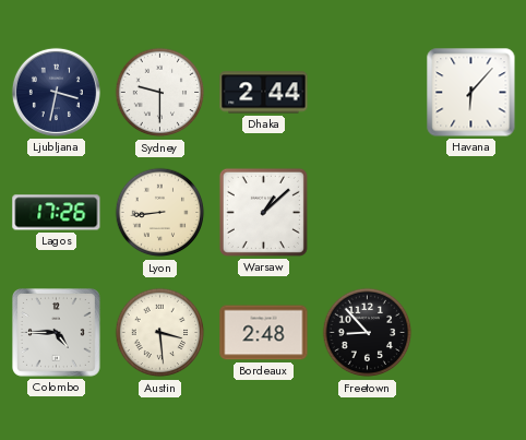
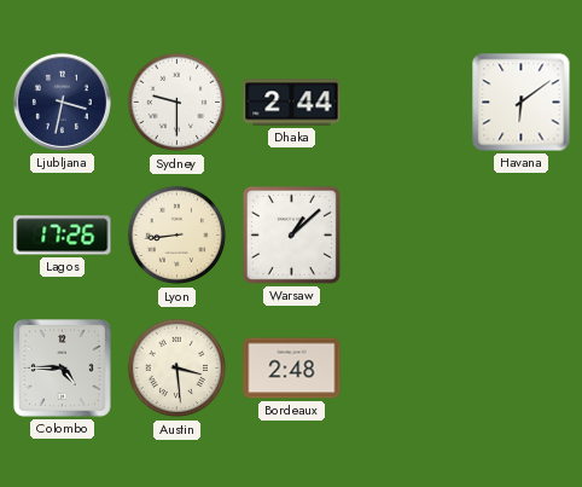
Havana: 6:07 -> 6:09
Freetown: 8:53 -> none
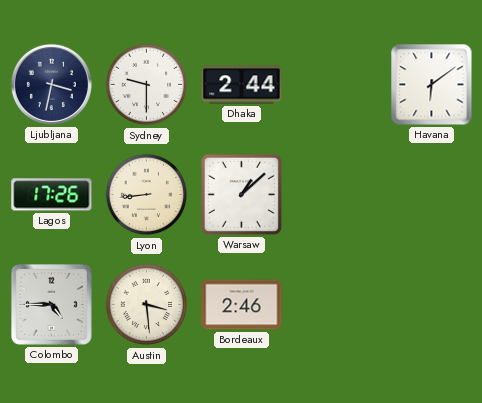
Bordeaux: 2:48 -> 2:46
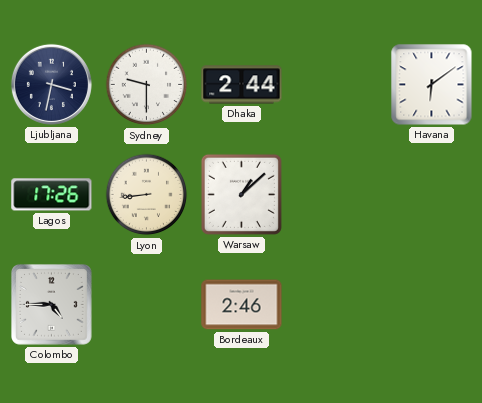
Austin: 3:29 -> none
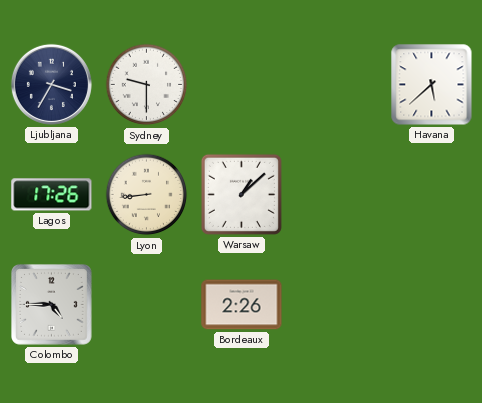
Ljubljana: 3:32 -> 3:35
Dhaka: 2:44 -> none
Havana: 6:09 -> 5:38
Bordeaux: 2:46 -> 2:26
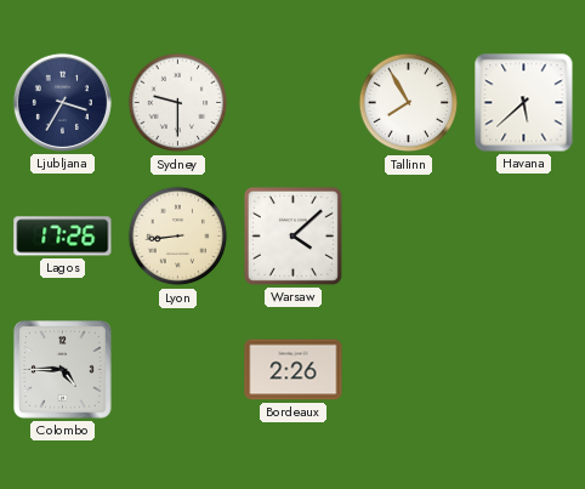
Tallinn: none -> 7:55
Warsaw: 1:08 -> 4:08
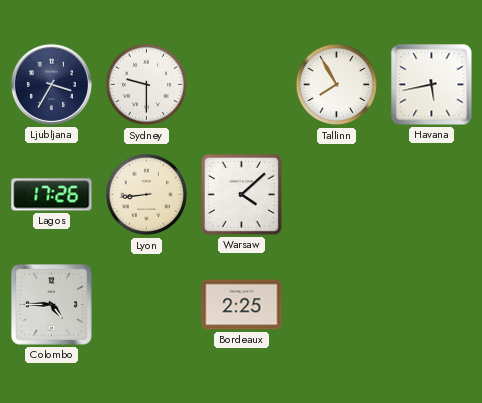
Havana: 5:38 -> 5:43
Bordeaux: 2:26 -> 2:25
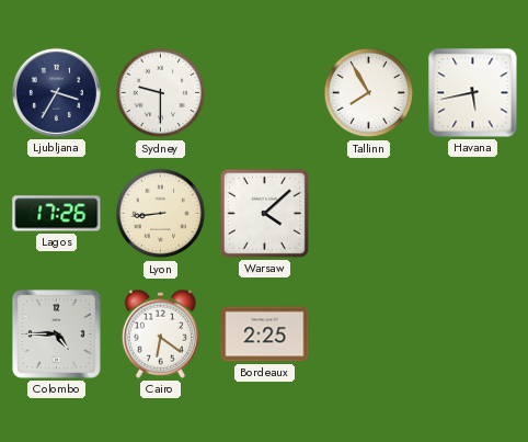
Cairo: none -> 6:21
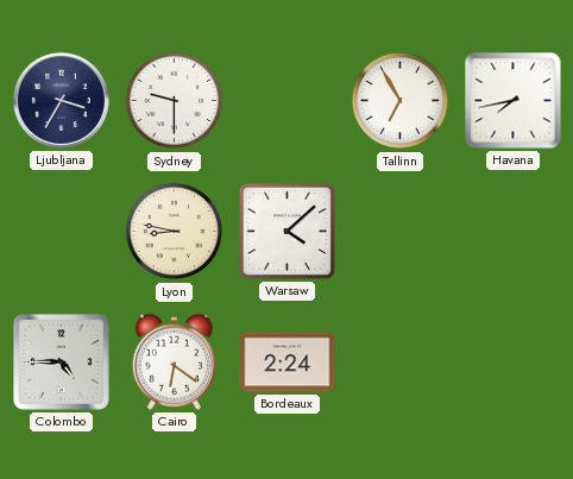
Tallinn: 7:55 -> 6:55
Havana: 5:43 -> 7:43
Lagos: 17:26 -> none
Lyon: 8:44 -> 8:47
Bordeaux: 2:25 -> 2:24
